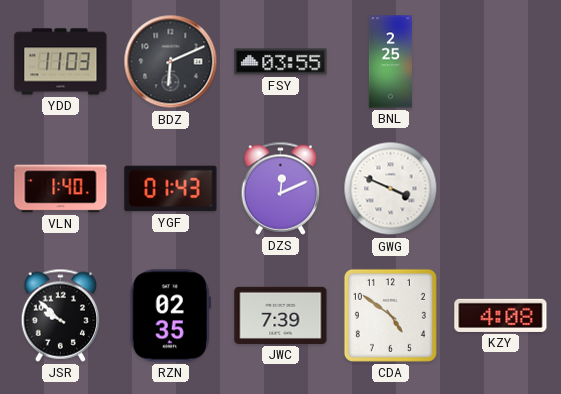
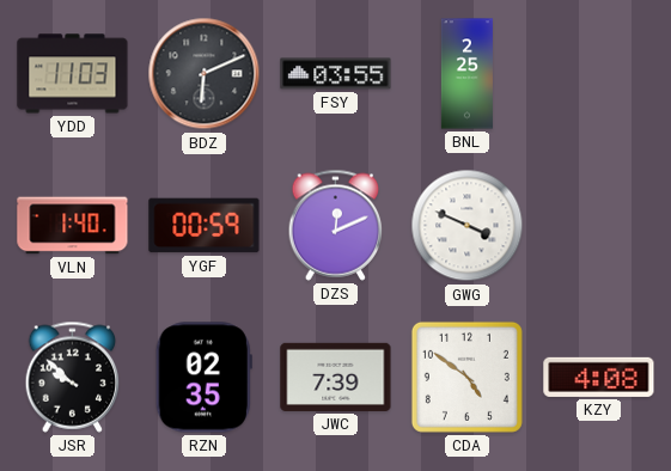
YGF: 01:43 -> 00:59
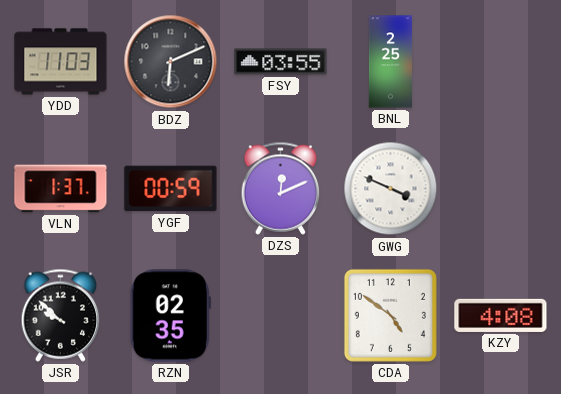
VLN: 1:40 -> 1:37
JWC: 7:39 -> none
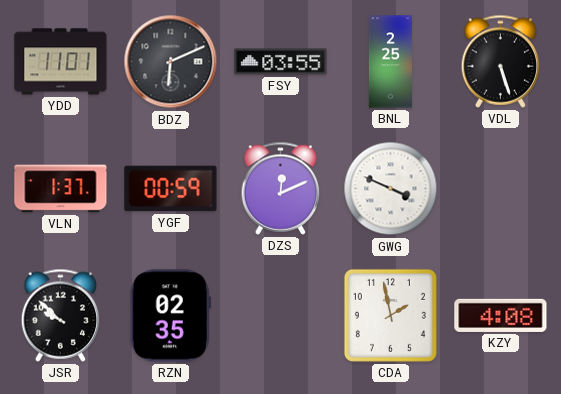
YDD: 11:03 -> 11:01
VDL: none -> 5:27
CDA: 4:51 -> 1:58
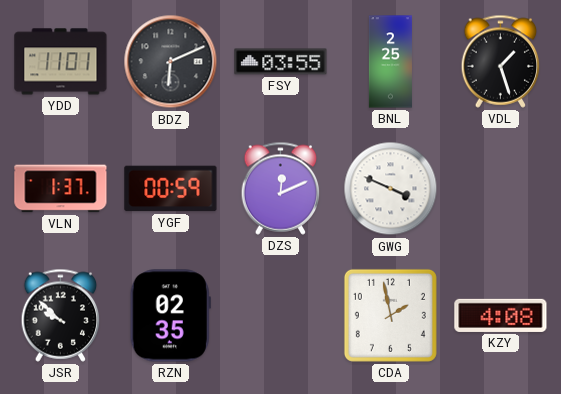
VDL: 5:27 -> 1:27
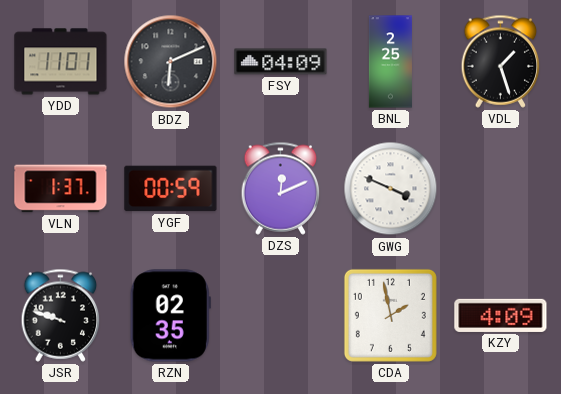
FSY: 03:55 -> 04:09
JSR: 9:52 -> 9:48
KZY: 4:08 -> 4:09
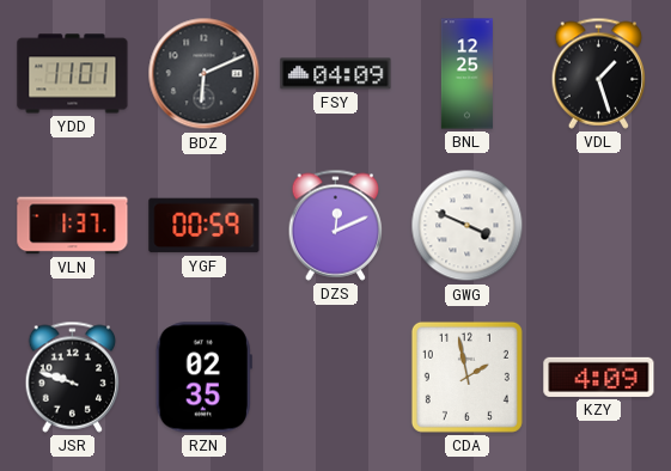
BNL: 2:25 -> 12:25
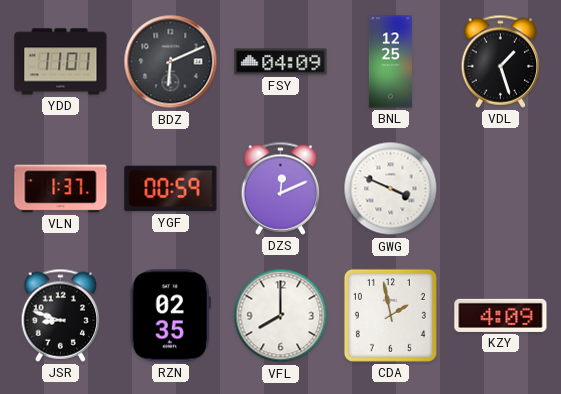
JSR: 9:48 -> 8:48
VFL: none -> 8:00
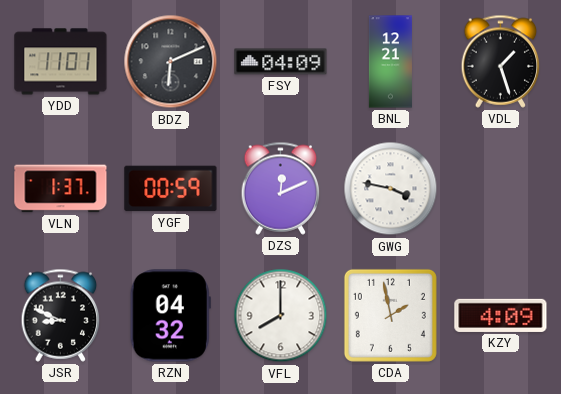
BNL: 12:25 -> 12:21
GWG: 3:49 -> 3:47
JSR: 8:48 -> 8:49
RZN: 02:35 -> 04:32
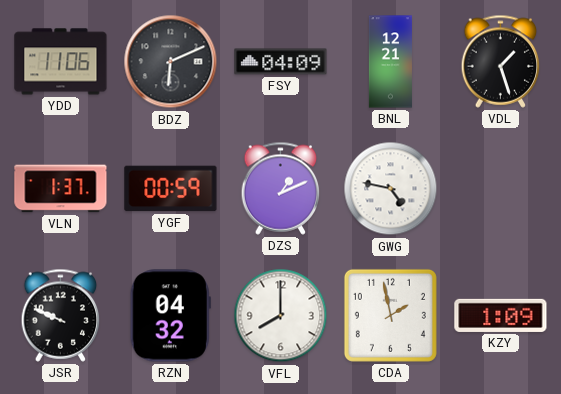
YDD: 11:01 -> 11:06
DZS: 12:11 -> 1:11
GWG: 3:47 -> 4:47
JSR: 8:49 -> 9:49
KZY: 4:09 -> 1:09
